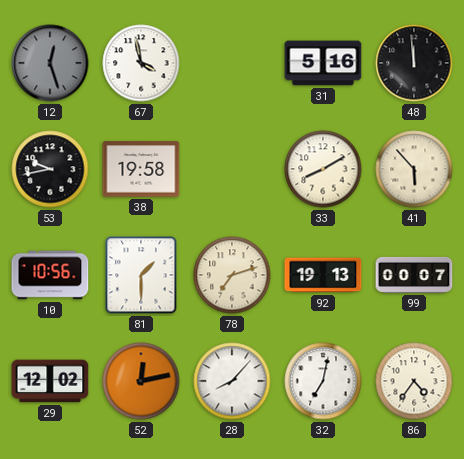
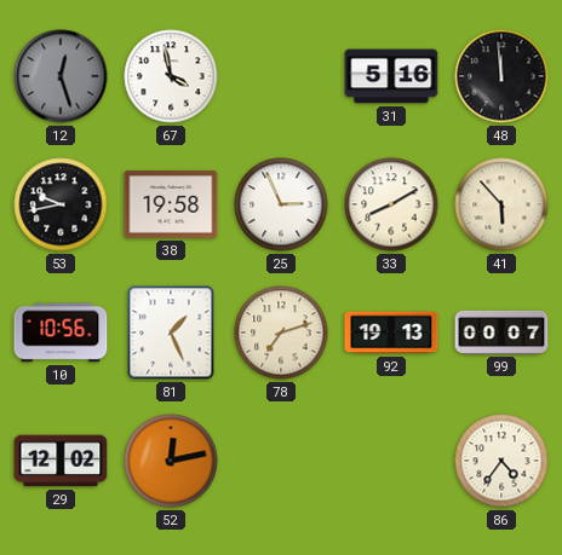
25: none -> 2:56
81: 1:30 -> 1:26
28: 8:07 -> none
32: 7:02 -> none
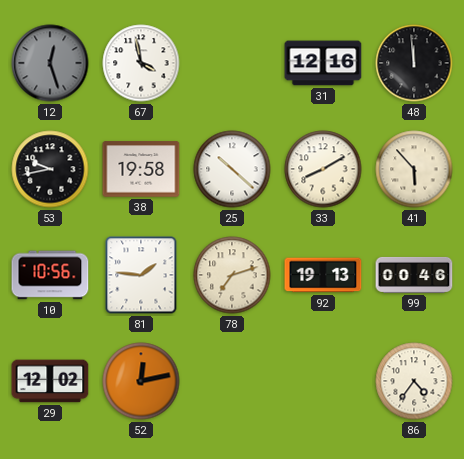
31: 5:16 -> 12:16
25: 2:56 -> 10:22
81: 1:26 -> 1:46
99: 00:07 -> 00:46
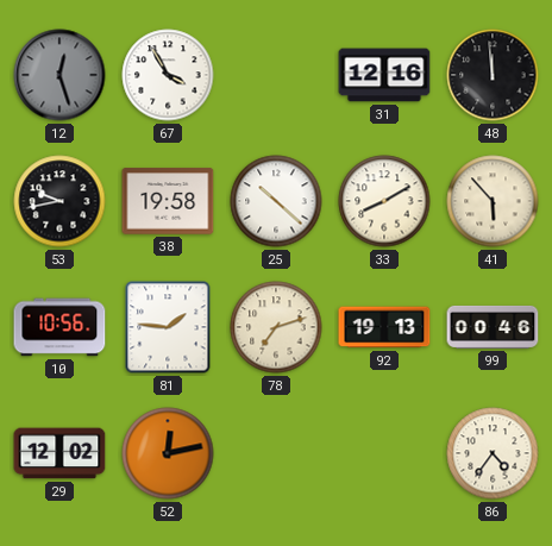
67: 3:58 -> 3:55
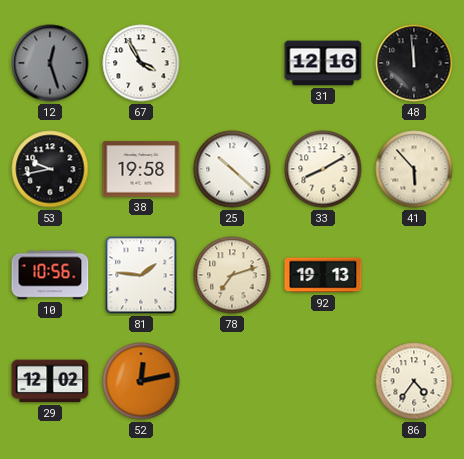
99: 00:46 -> none
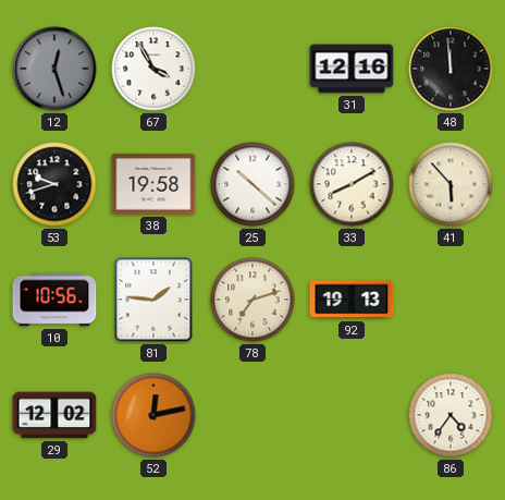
53: 9:43 -> 9:42
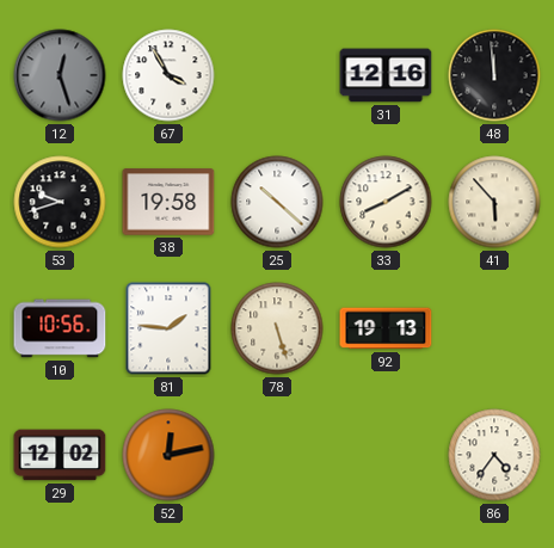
78: 7:12 -> 5:27
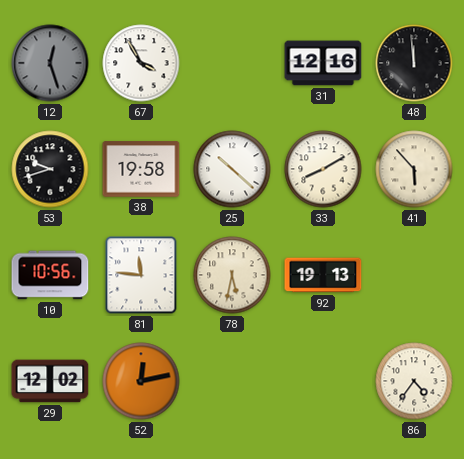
81: 1:46 -> 11:46
78: 5:27 -> 5:32
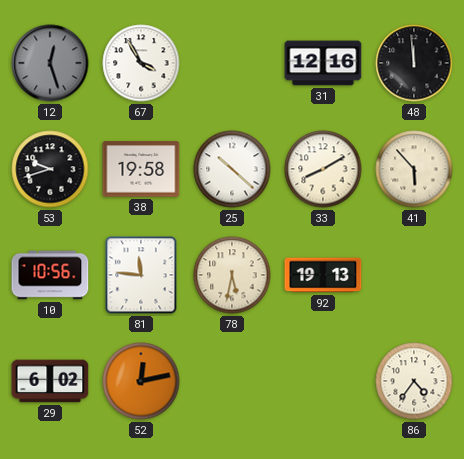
29: 12:02 -> 6:02
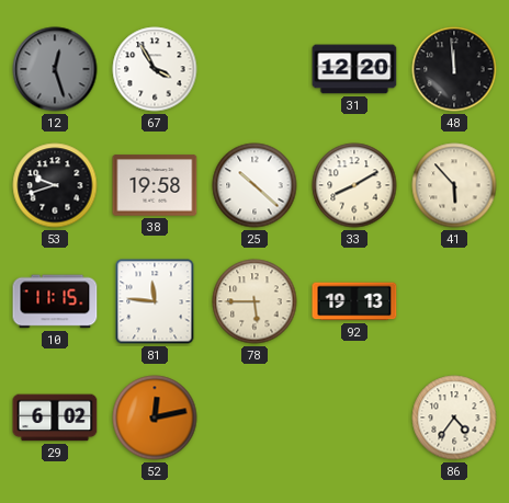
31: 12:16 -> 12:20
10: 10:56 -> 11:15
78: 5:32 -> 5:45
